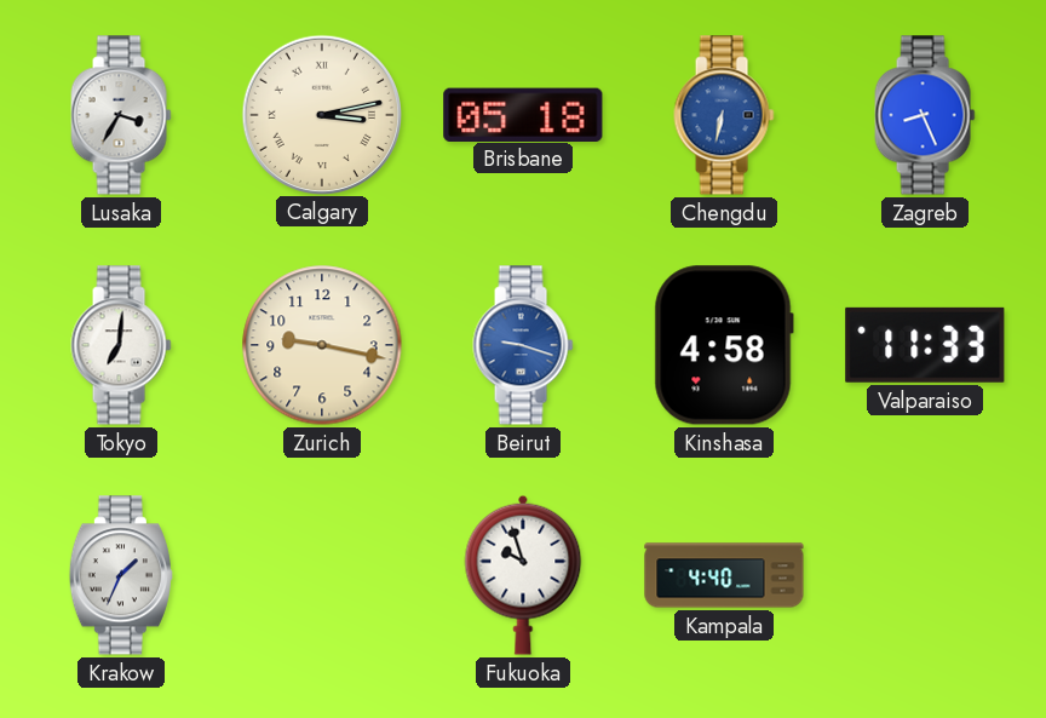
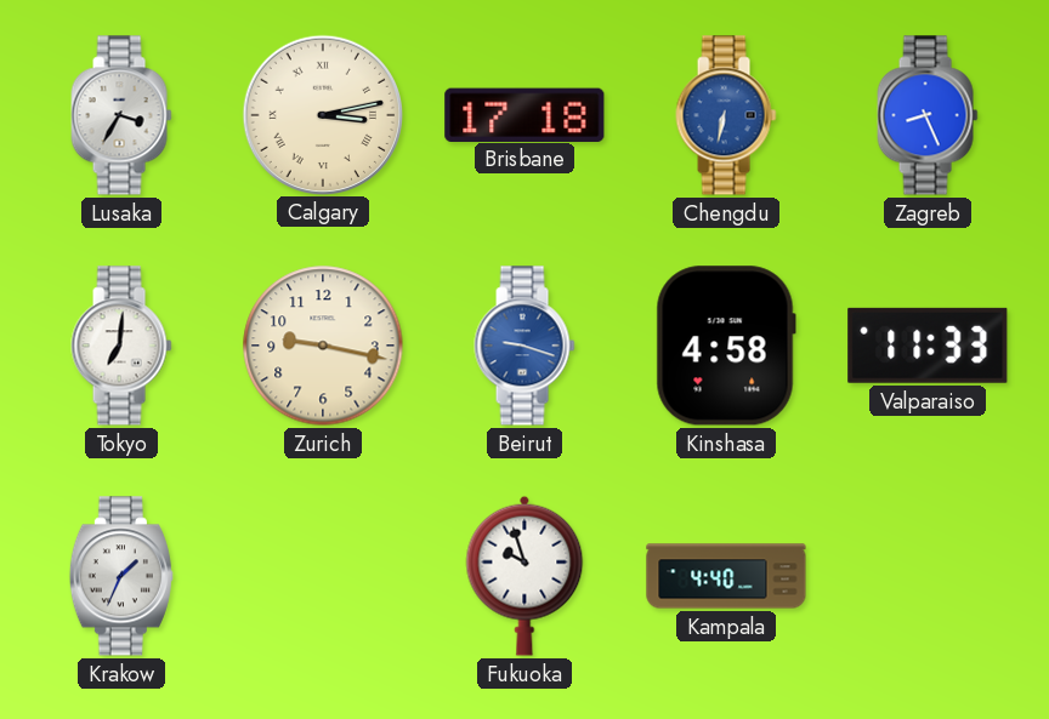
Brisbane: 05:18 -> 17:18
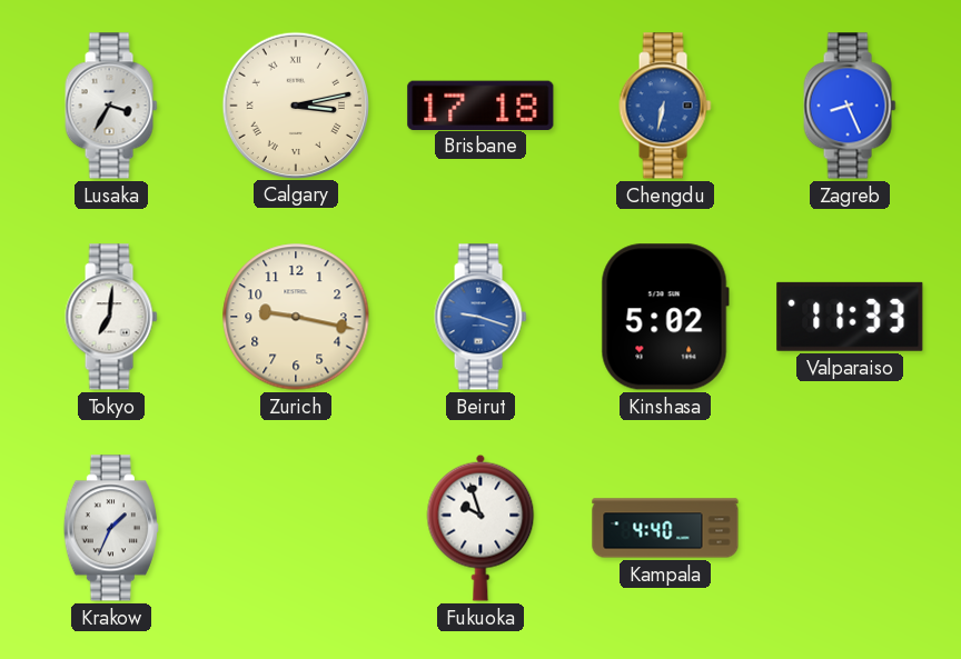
Kinshasa: 4:58 -> 5:02
